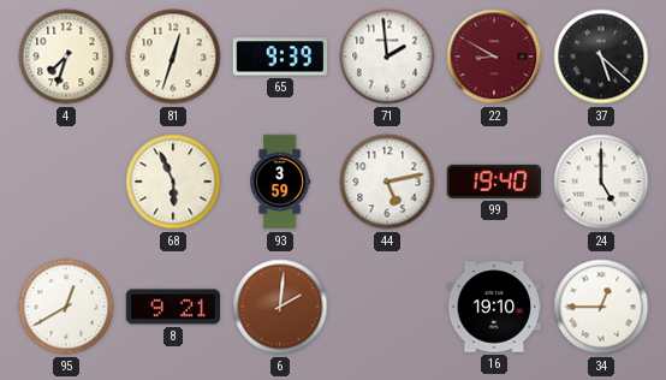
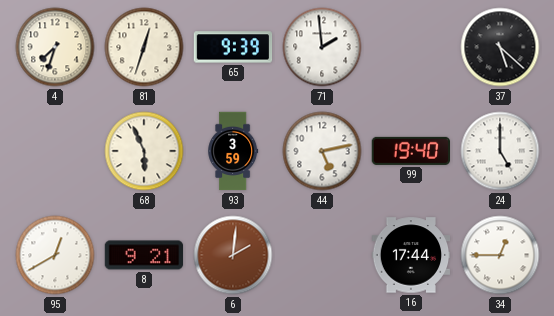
22: 8:50 -> none
16: 19:10 -> 17:44
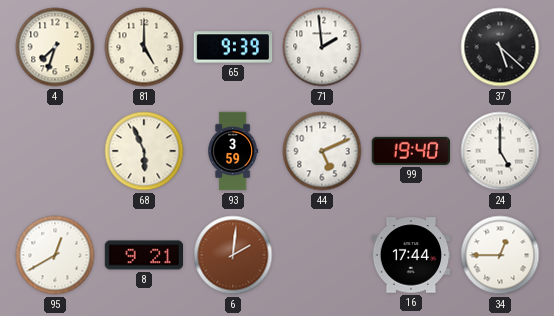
81: 12:33 -> 5:00
44: 5:13 -> 5:11
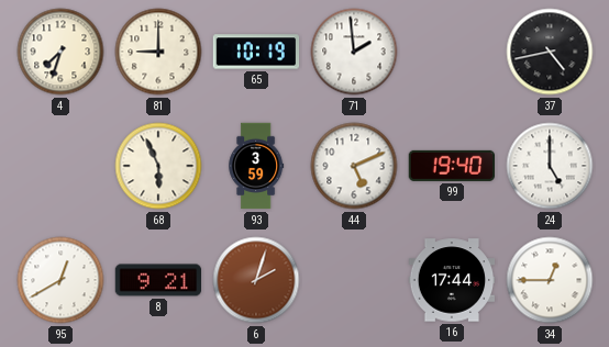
81: 5:00 -> 9:00
65: 9:39 -> 10:19
37: 5:22 -> 4:43
6: 2:01 -> 2:03
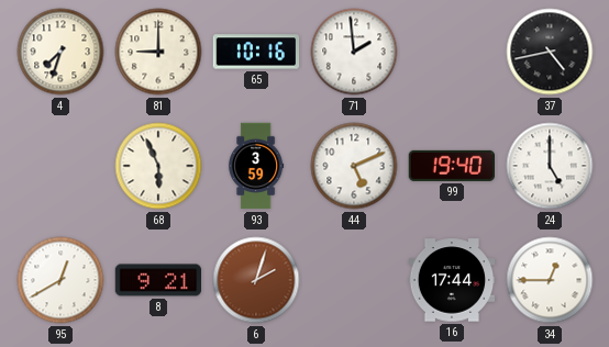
65: 10:19 -> 10:16
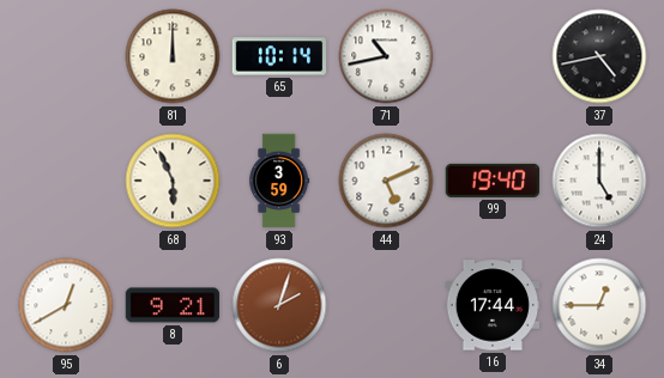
4: 7:33 -> none
81: 9:00 -> 12:00
65: 10:16 -> 10:14
71: 1:59 -> 10:43
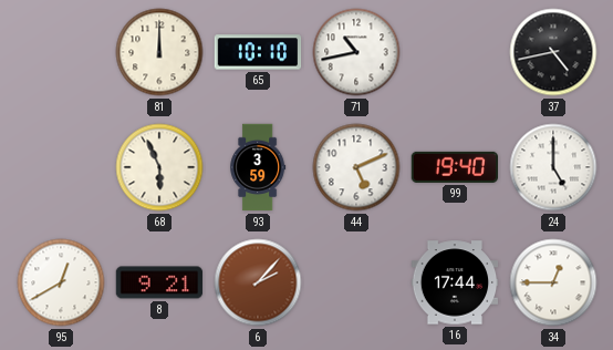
65: 10:14 -> 10:10
6: 2:03 -> 2:07
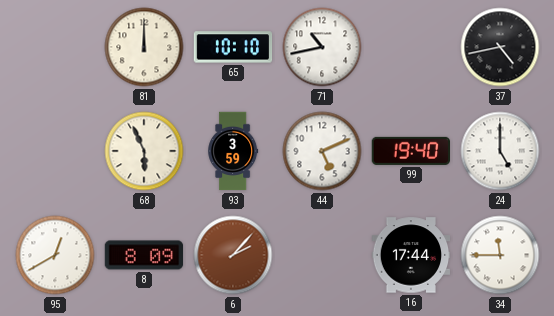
8: 9:21 -> 8:09
34: 12:45 -> 11:45
